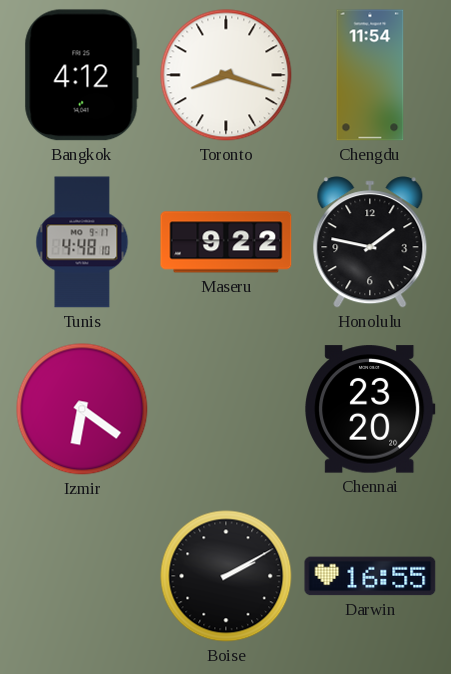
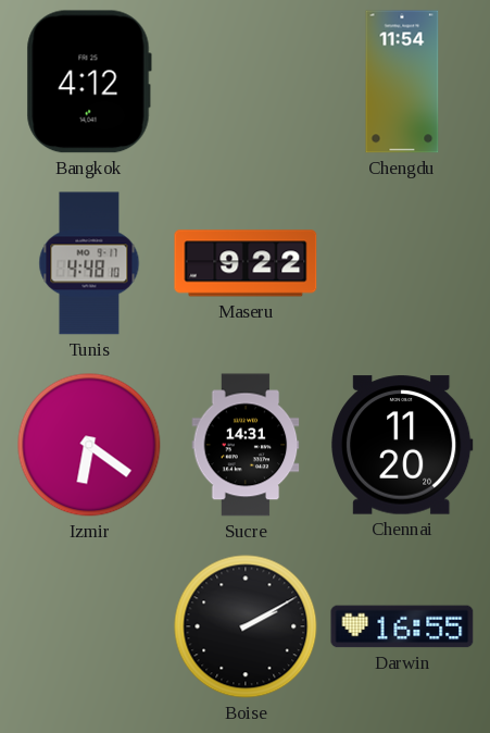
Toronto: 8:18 -> none
Honolulu: 1:47 -> none
Sucre: none -> 14:31
Chennai: 23:20 -> 11:20
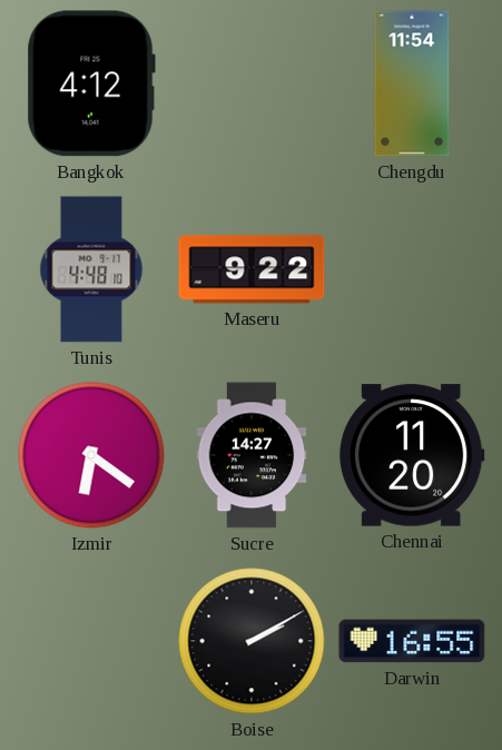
Sucre: 14:31 -> 14:27
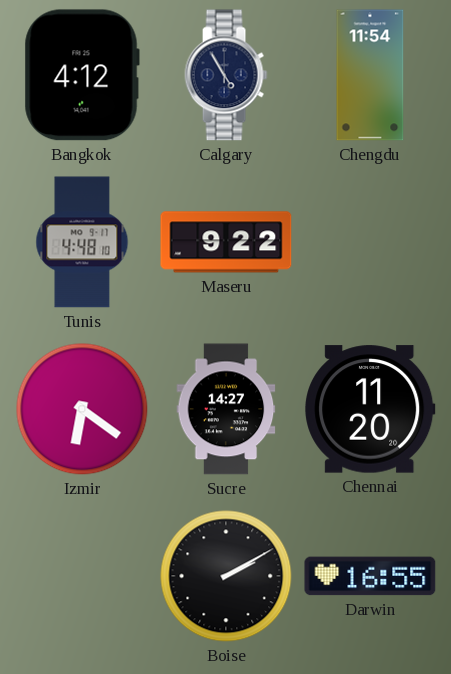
Calgary: none -> 4:55
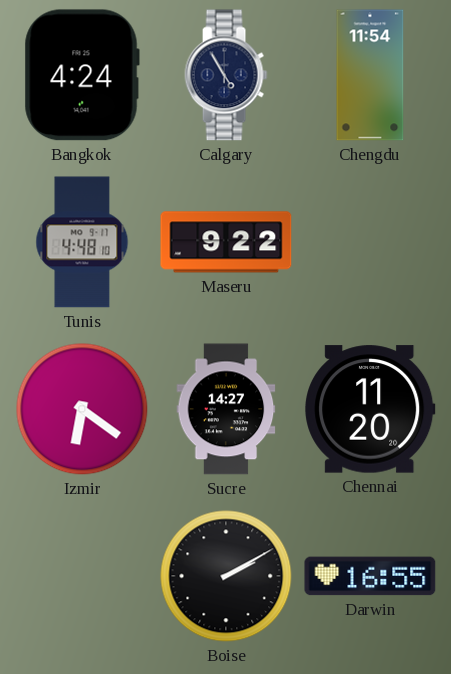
Bangkok: 4:12 -> 4:24
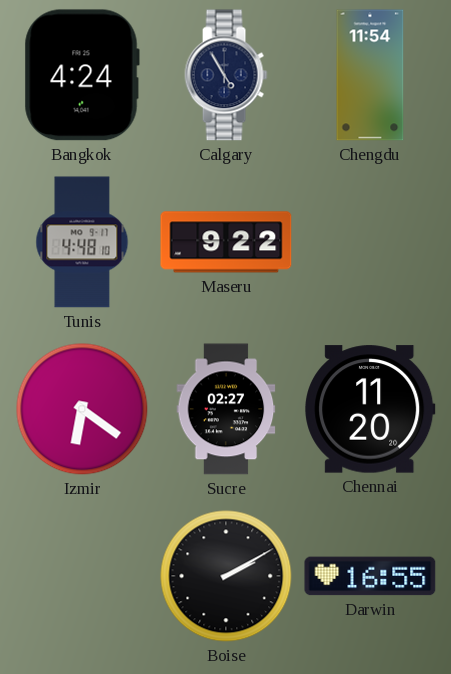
Sucre: 14:27 -> 02:27
